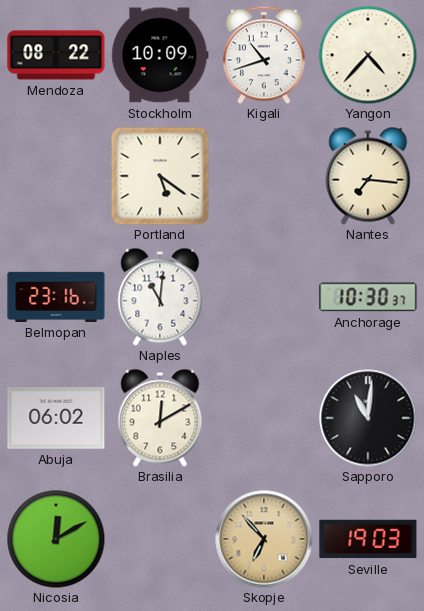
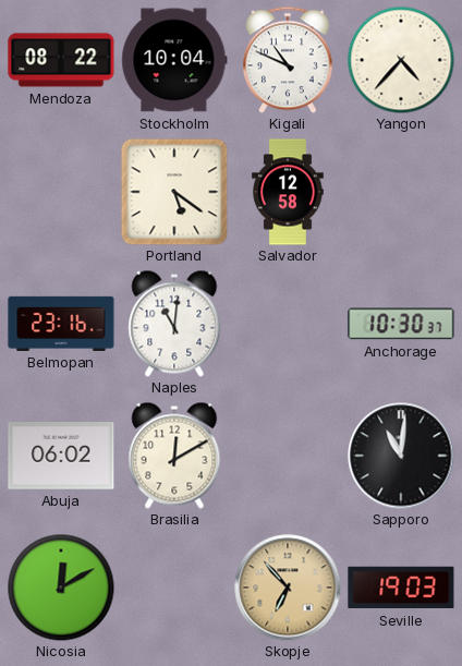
Stockholm: 10:09 -> 10:04
Kigali: 10:42 -> 10:49
Salvador: none -> 12:58
Nantes: 7:16 -> none
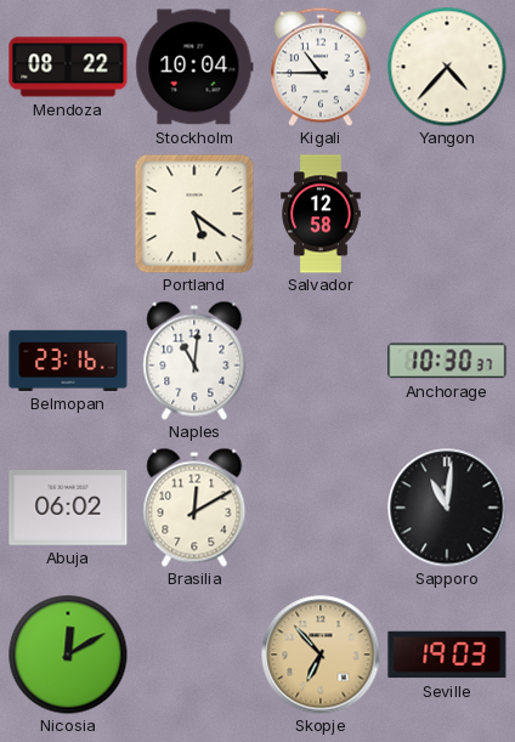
Kigali: 10:49 -> 10:45
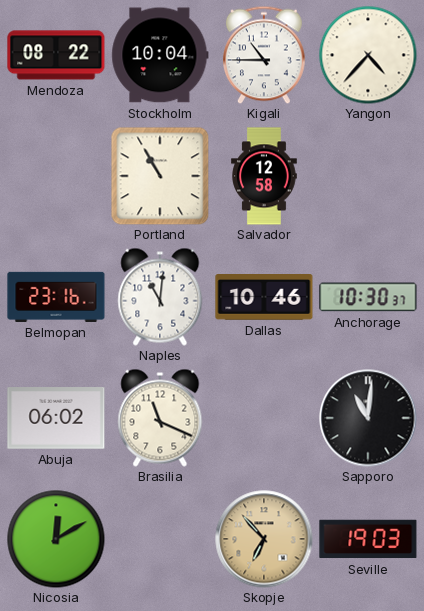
Portland: 5:21 -> 10:55
Dallas: none -> 10:46
Brasilia: 12:10 -> 11:19
